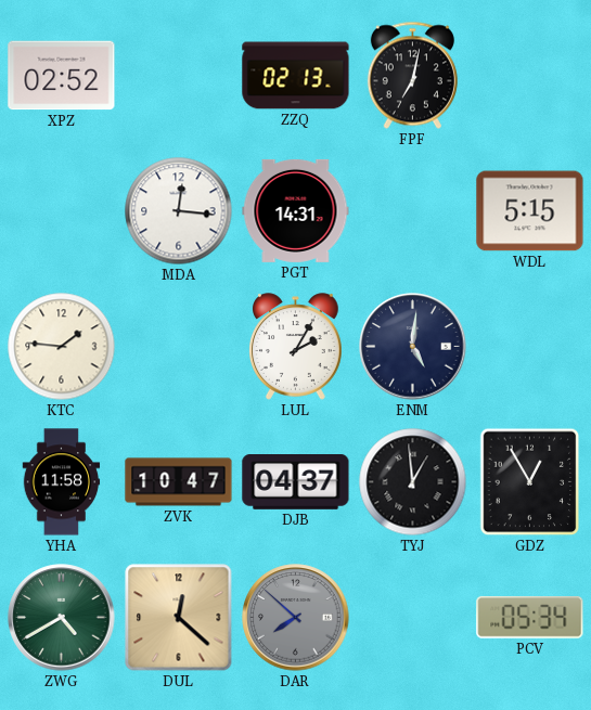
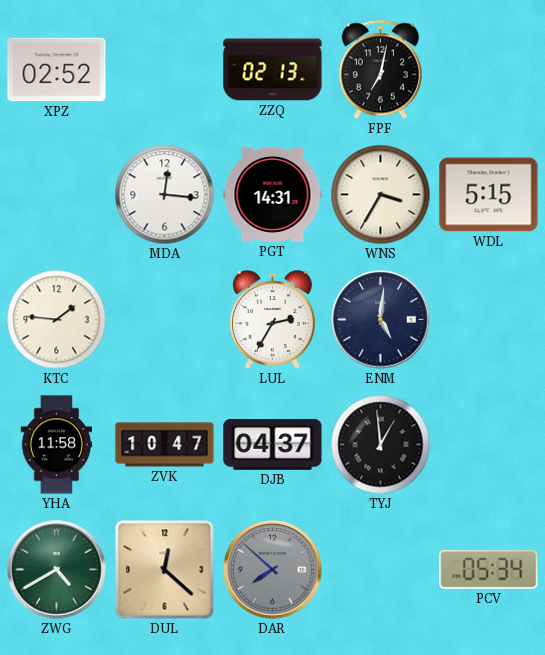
WNS: none -> 3:35
LUL: 2:05 -> 2:35
GDZ: 12:55 -> none
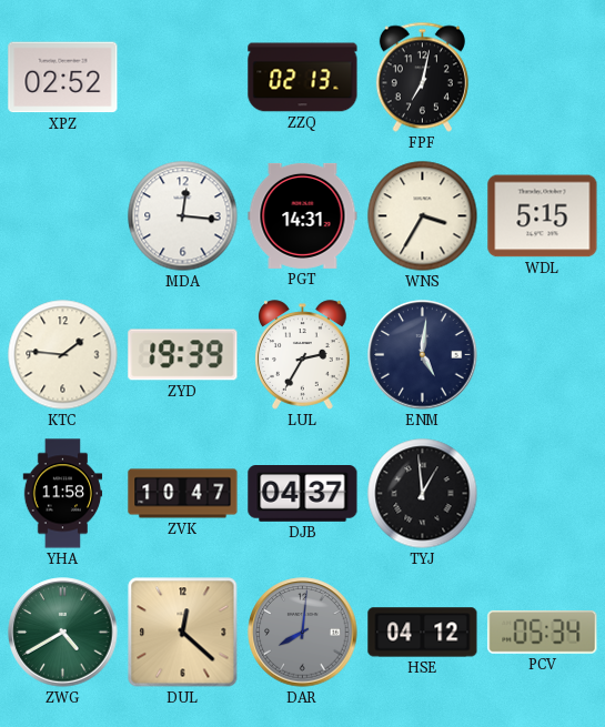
ZYD: none -> 19:39
DAR: 7:52 -> 8:01
HSE: none -> 04:12
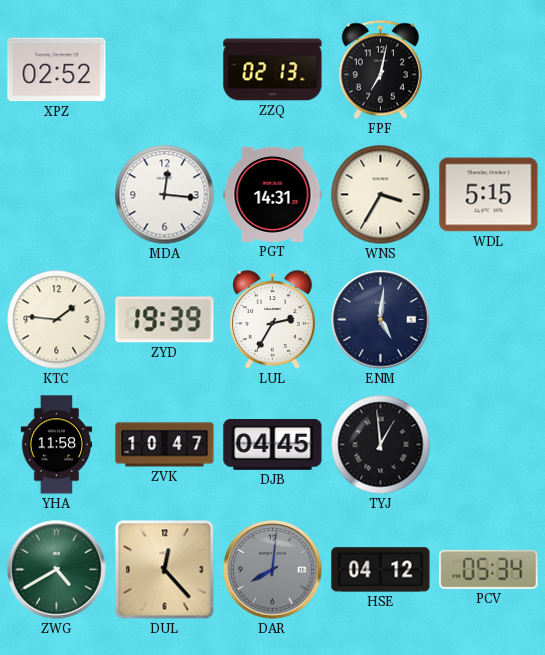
DJB: 04:37 -> 04:45
DUL: 12:22 -> 12:23
